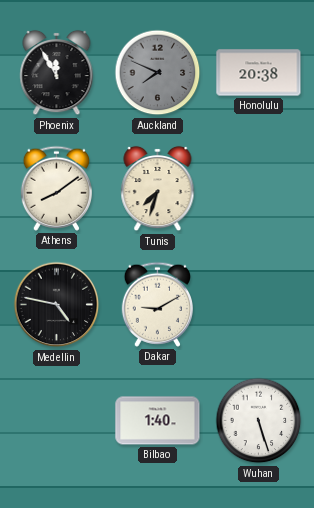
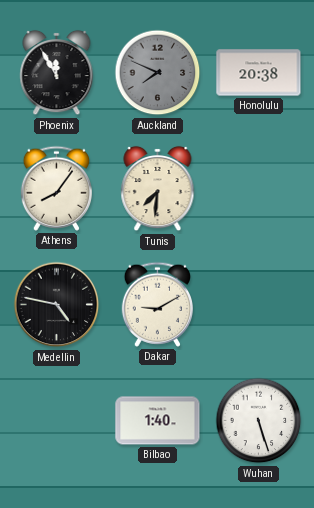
Athens: 8:09 -> 8:06
Tunis: 7:33 -> 7:31
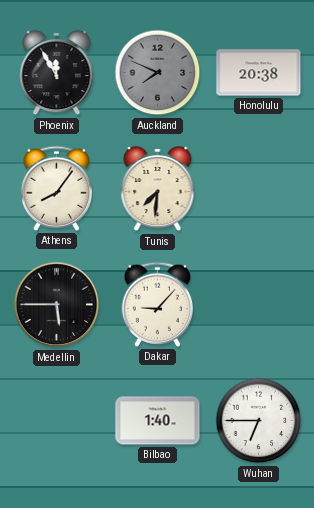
Medellin: 4:47 -> 5:45
Dakar: 9:10 -> 9:07
Wuhan: 5:27 -> 6:45
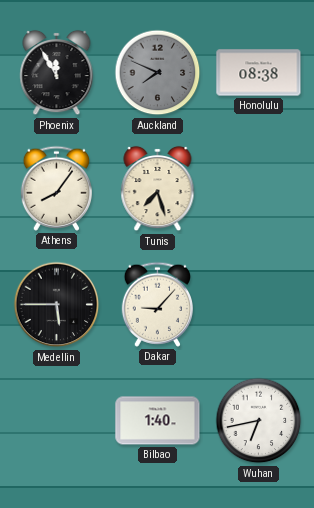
Honolulu: 20:38 -> 08:38
Tunis: 7:31 -> 7:27
Wuhan: 6:45 -> 6:43
